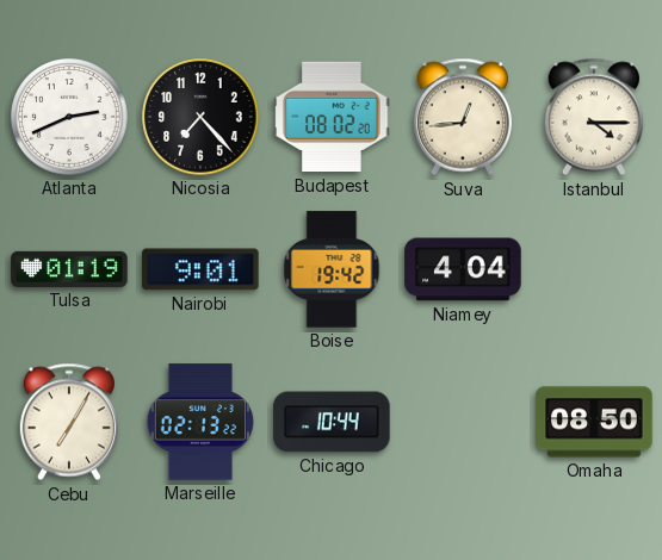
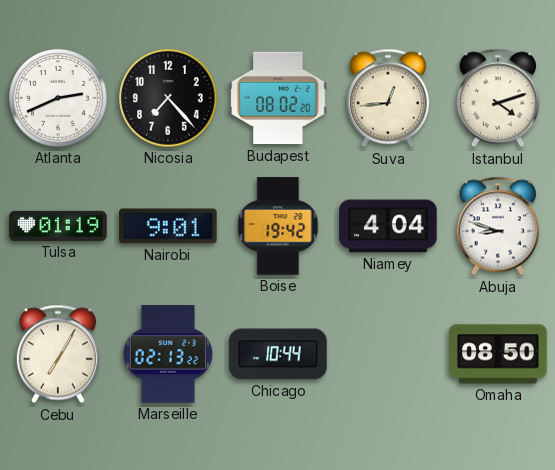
Istanbul: 4:15 -> 4:12
Abuja: none -> 8:48
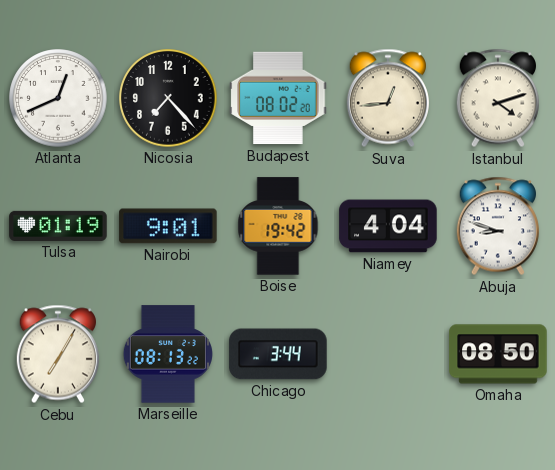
Atlanta: 2:41 -> 12:41
Marseille: 02:13 -> 08:13
Chicago: 10:44 -> 3:44
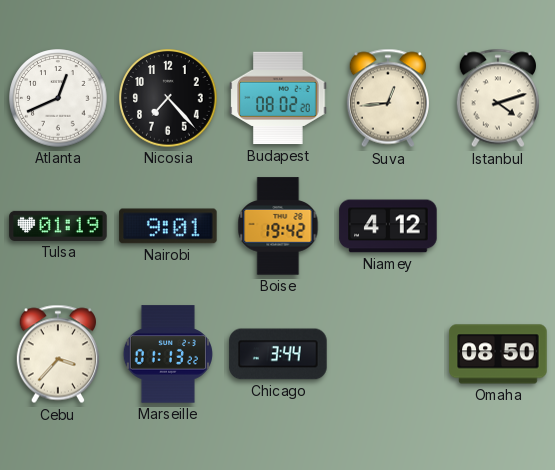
Niamey: 4:04 -> 4:12
Abuja: 8:48 -> none
Cebu: 7:05 -> 3:37
Marseille: 08:13 -> 01:13
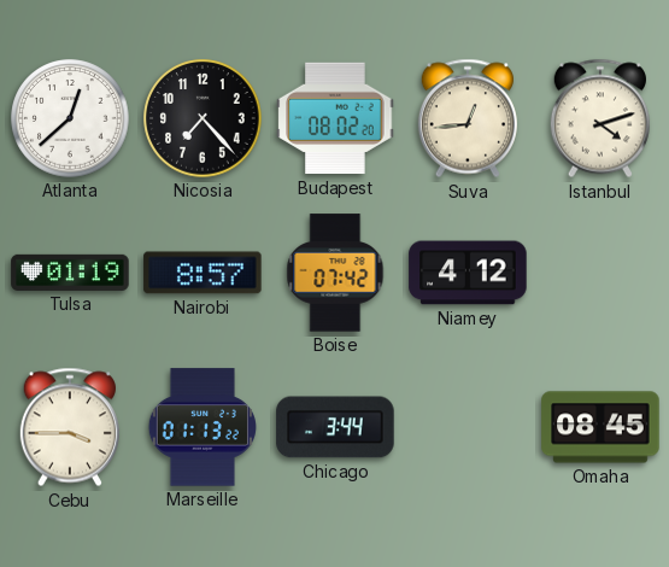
Atlanta: 12:41 -> 12:38
Nairobi: 9:01 -> 8:57
Boise: 19:42 -> 07:42
Cebu: 3:37 -> 3:45
Omaha: 08:50 -> 08:45
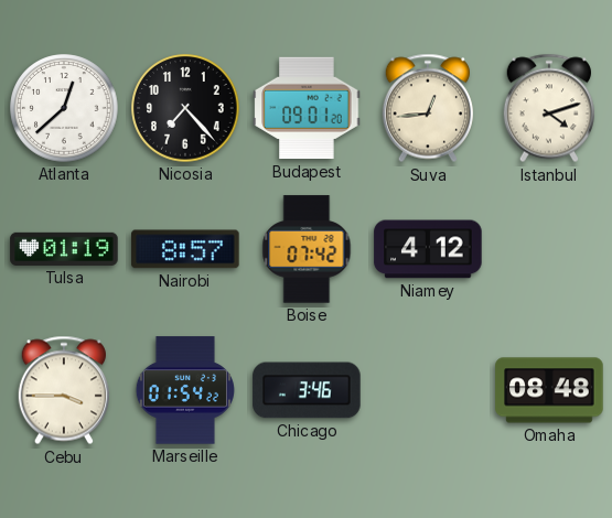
Budapest: 08:02 -> 09:01
Marseille: 01:13 -> 01:54
Chicago: 3:44 -> 3:46
Omaha: 08:45 -> 08:48
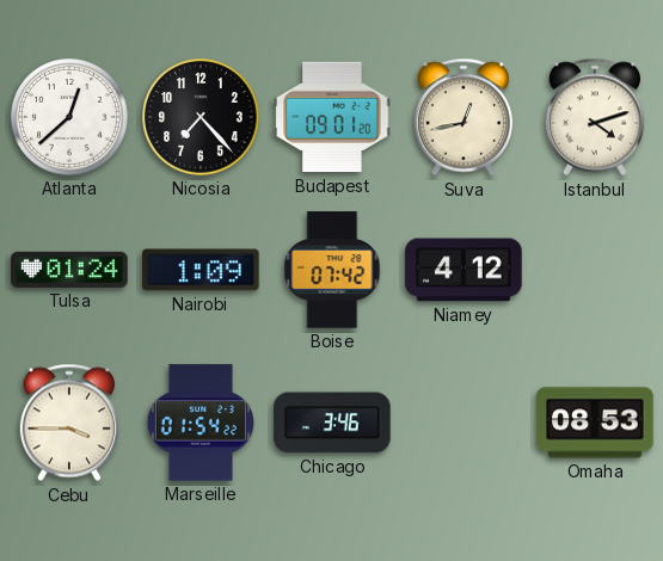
Suva: 12:44 -> 12:43
Tulsa: 01:19 -> 01:24
Nairobi: 8:57 -> 1:09
Omaha: 08:48 -> 08:53
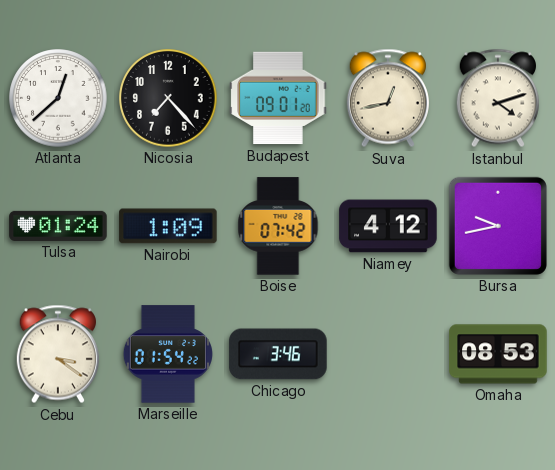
Bursa: none -> 9:43
Cebu: 3:45 -> 3:21
